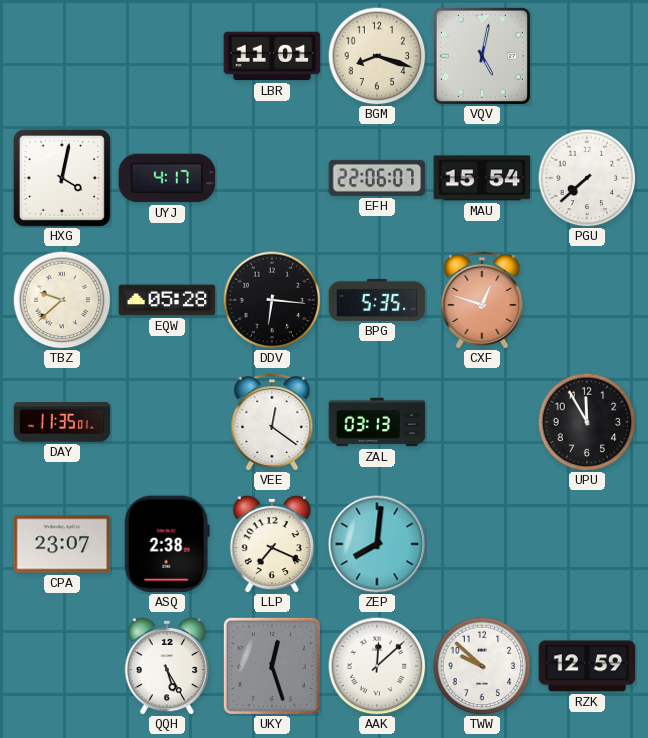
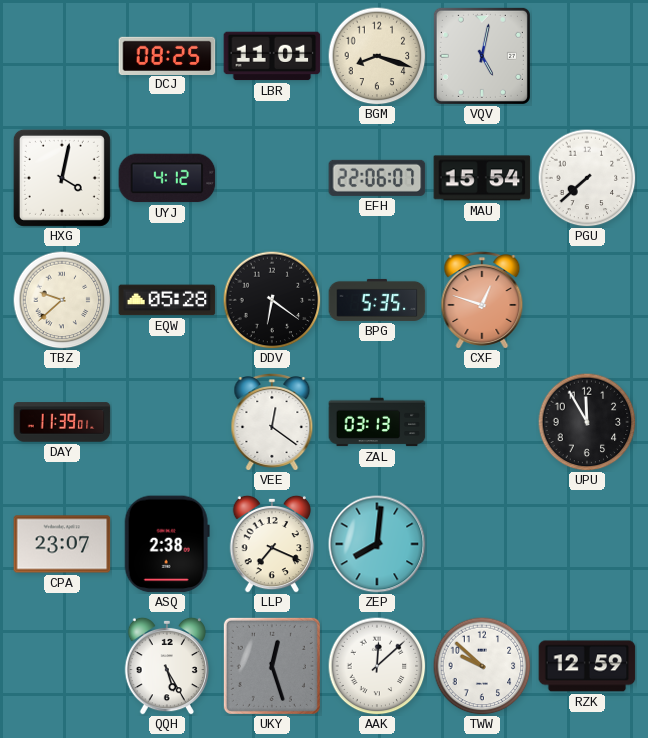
DCJ: none -> 08:25
UYJ: 4:17 -> 4:12
DDV: 6:16 -> 6:21
DAY: 11:35 -> 11:39
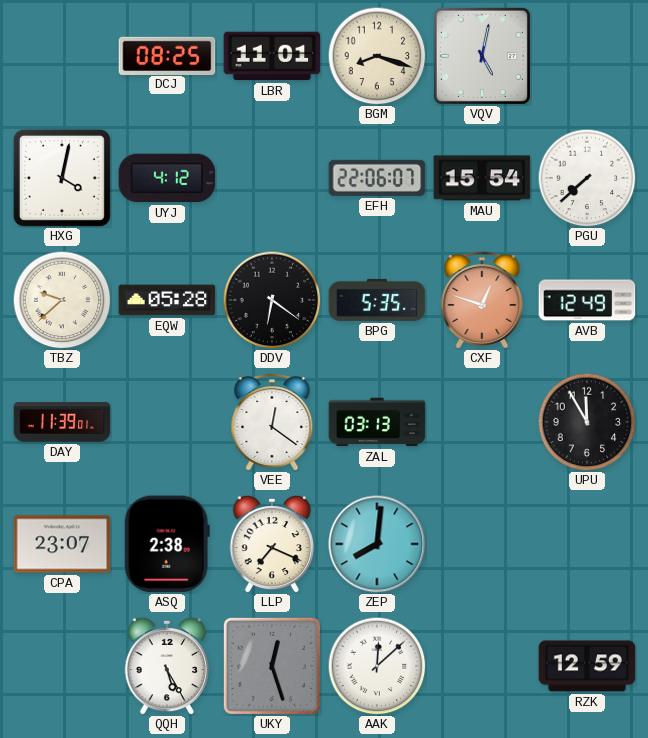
AVB: none -> 12:49
TWW: 9:52 -> none
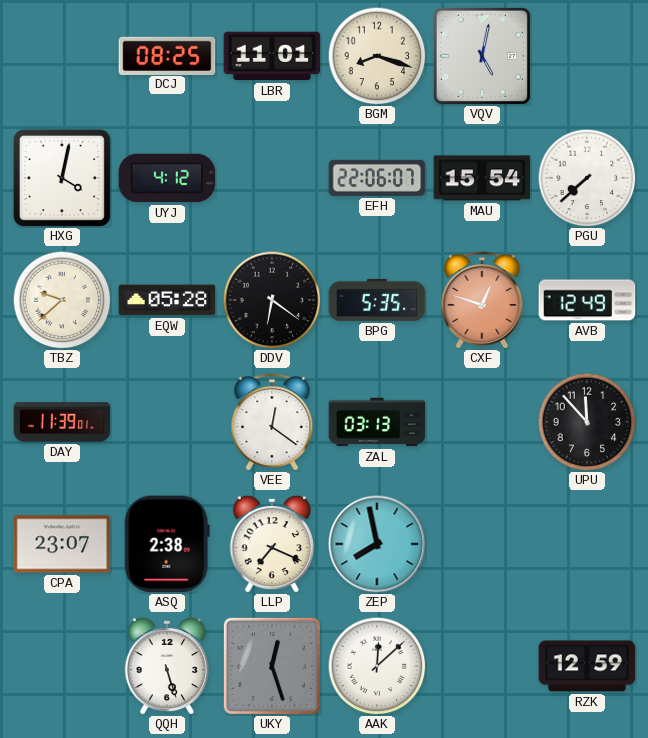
UPU: 11:55 -> 11:53
ZEP: 8:01 -> 7:58
QQH: 5:25 -> 5:27
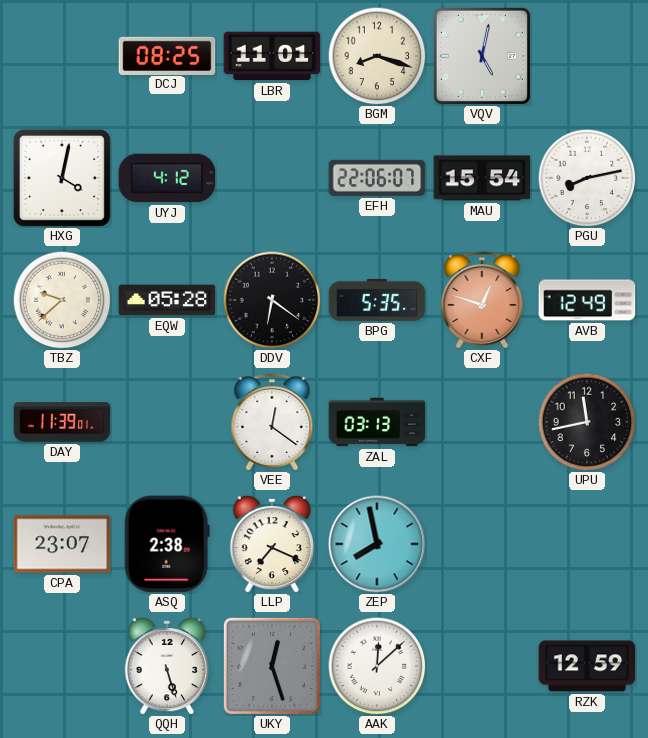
PGU: 7:38 -> 8:13
UPU: 11:53 -> 11:43
